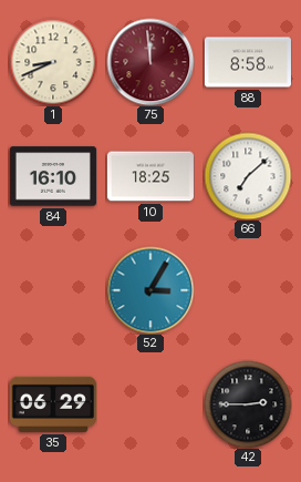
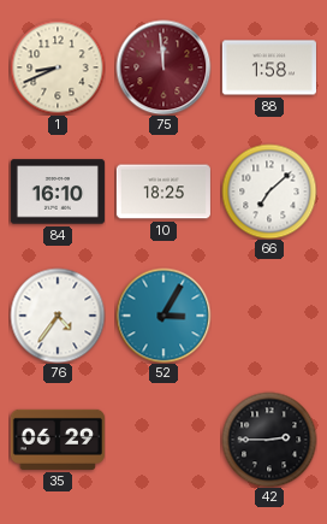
88: 8:58 -> 1:58
76: none -> 4:36
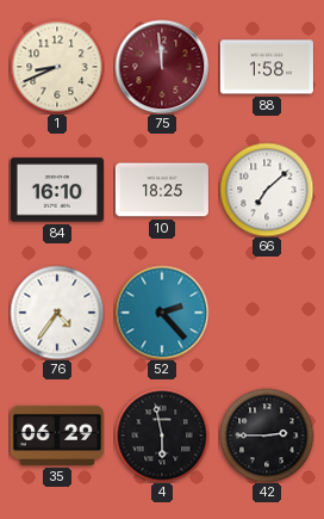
52: 3:05 -> 2:23
4: none -> 5:58
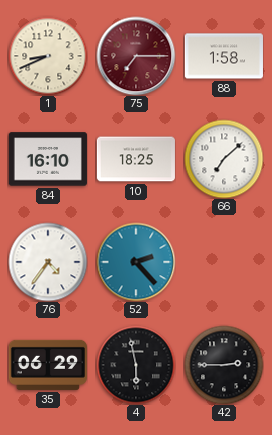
75: 11:59 -> 7:15
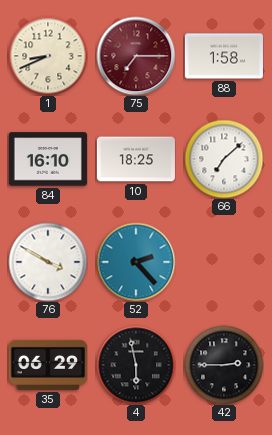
76: 4:36 -> 3:50
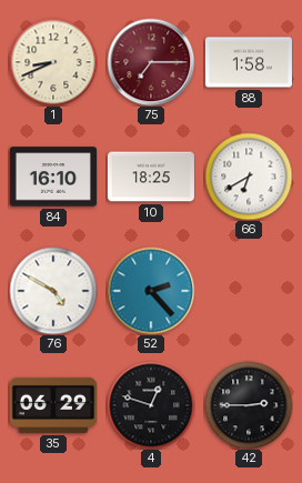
66: 7:08 -> 6:40
76: 3:50 -> 4:50
4: 5:58 -> 12:48
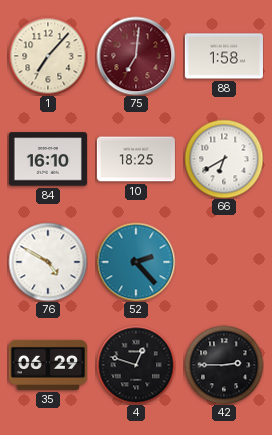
1: 8:41 -> 7:07
75: 7:15 -> 7:01
